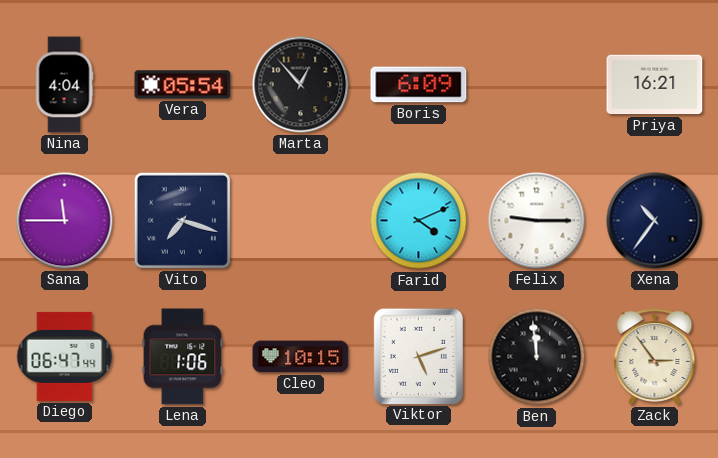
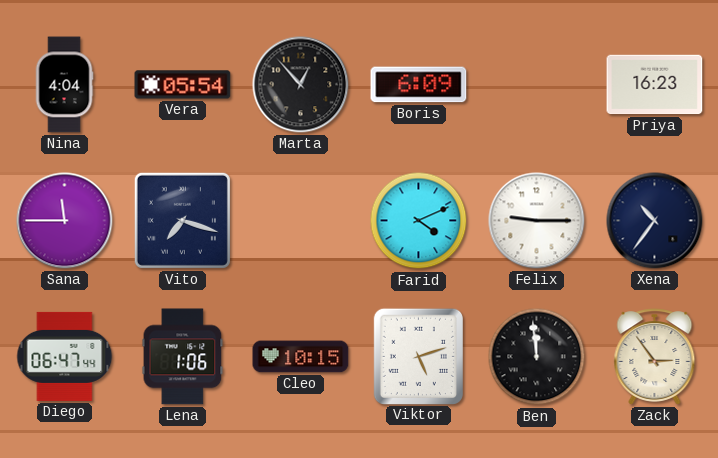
Priya: 16:21 -> 16:23
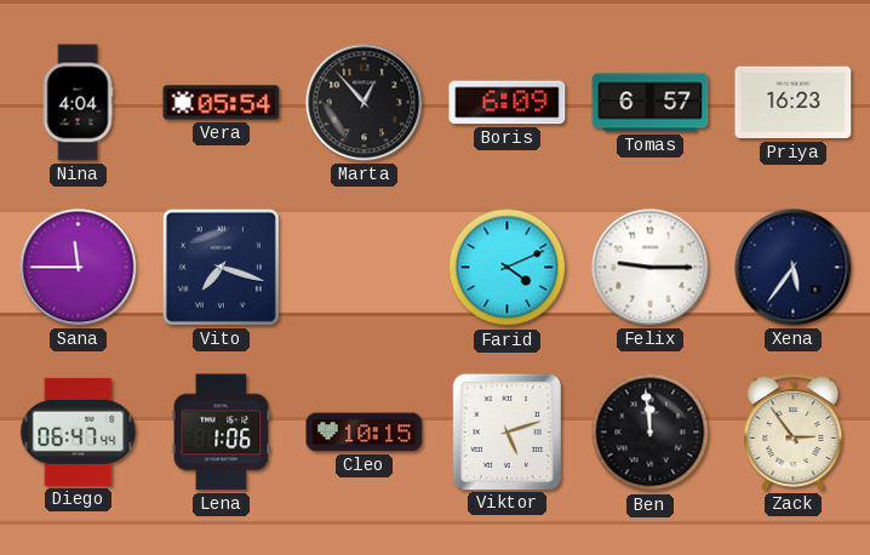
Tomas: none -> 6:57
Xena: 10:36 -> 5:36
